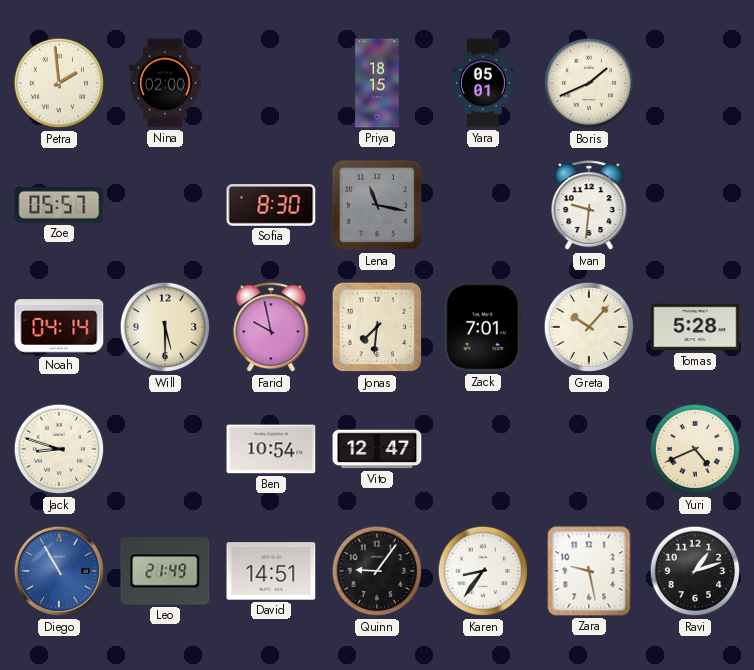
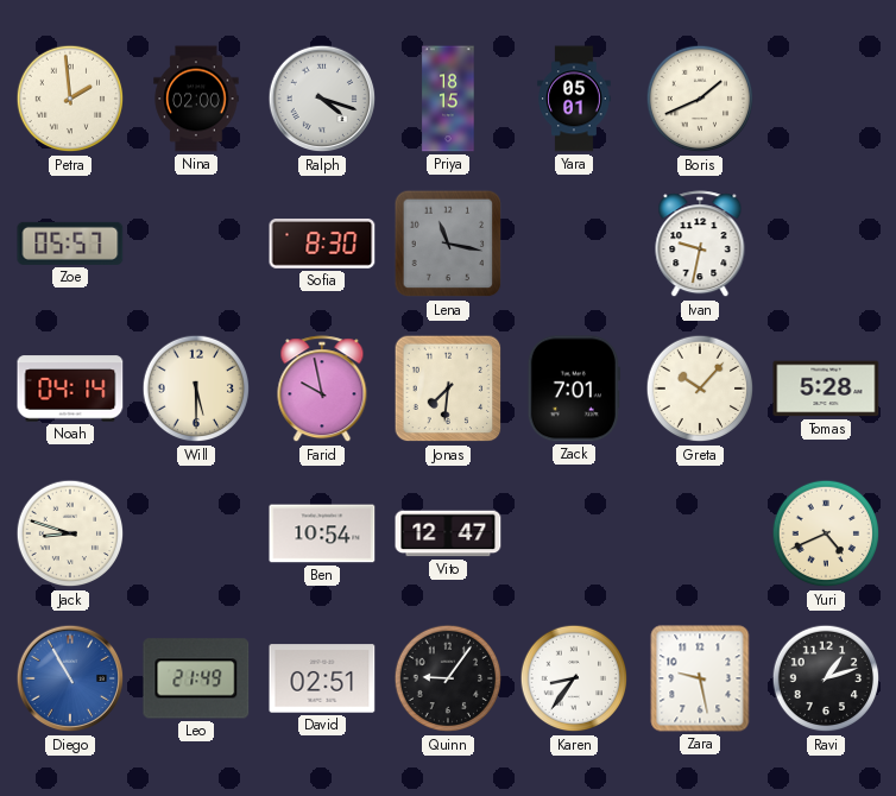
Ralph: none -> 4:18
Ivan: 9:31 -> 9:32
David: 14:51 -> 02:51
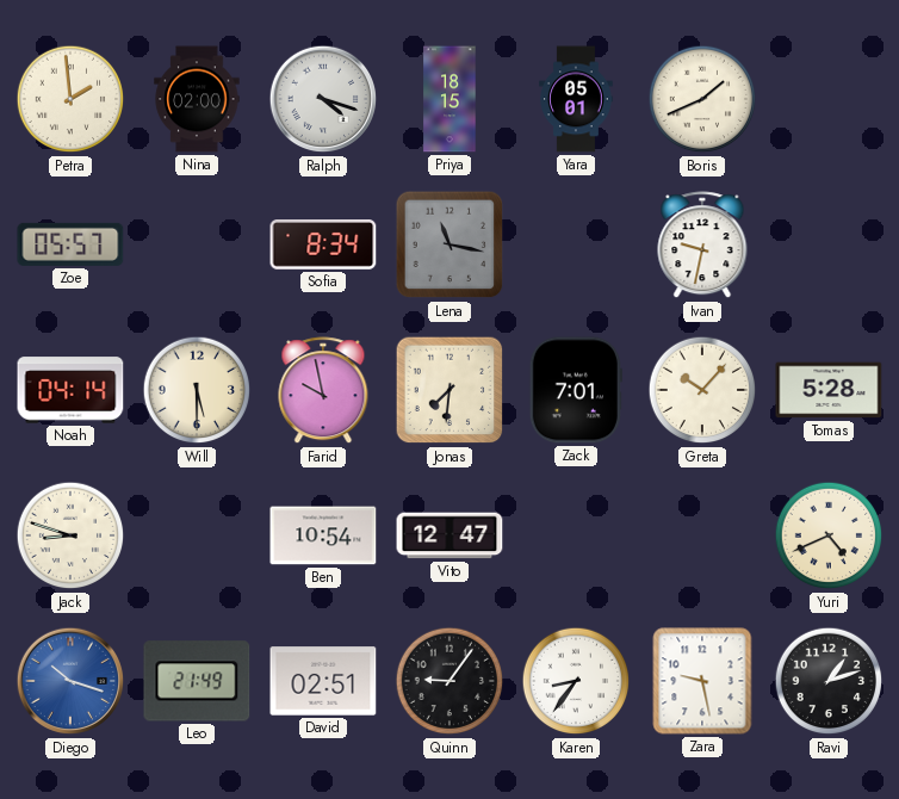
Sofia: 8:30 -> 8:34
Diego: 10:55 -> 10:18
